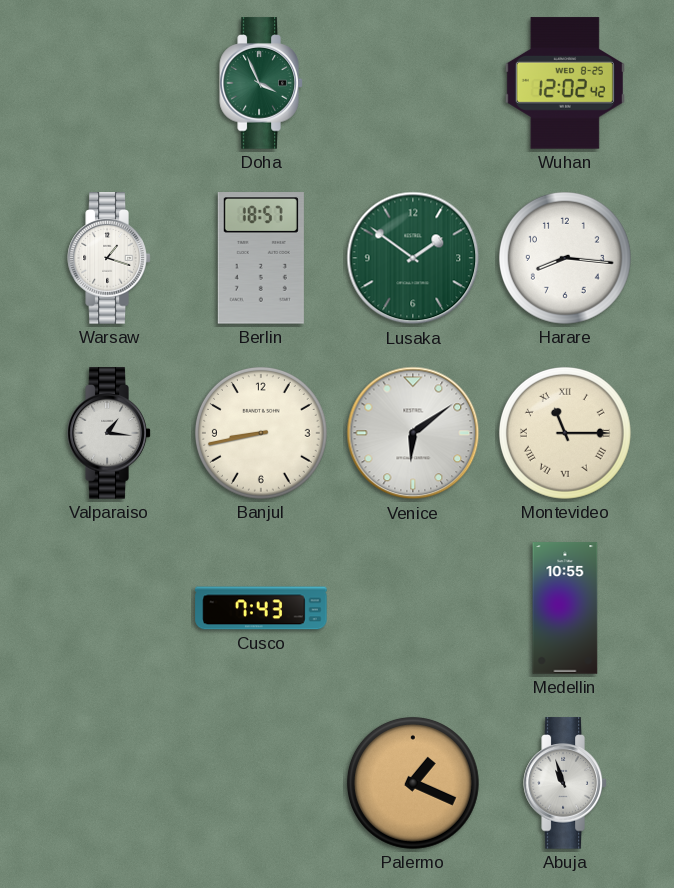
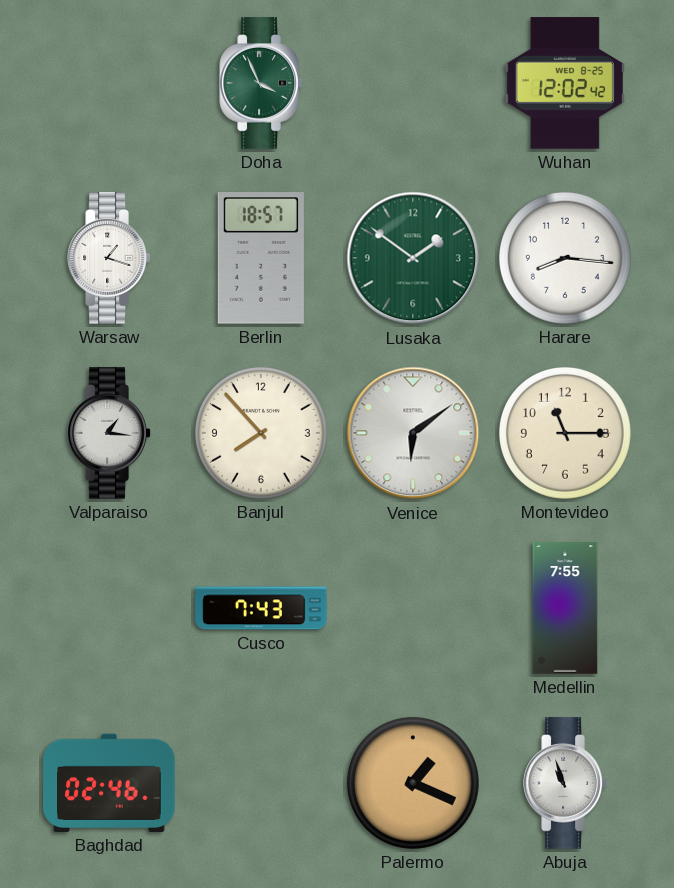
Banjul: 8:43 -> 7:53
Montevideo numerals: Roman -> Arabic
Medellin: 10:55 -> 7:55
Baghdad: none -> 02:46
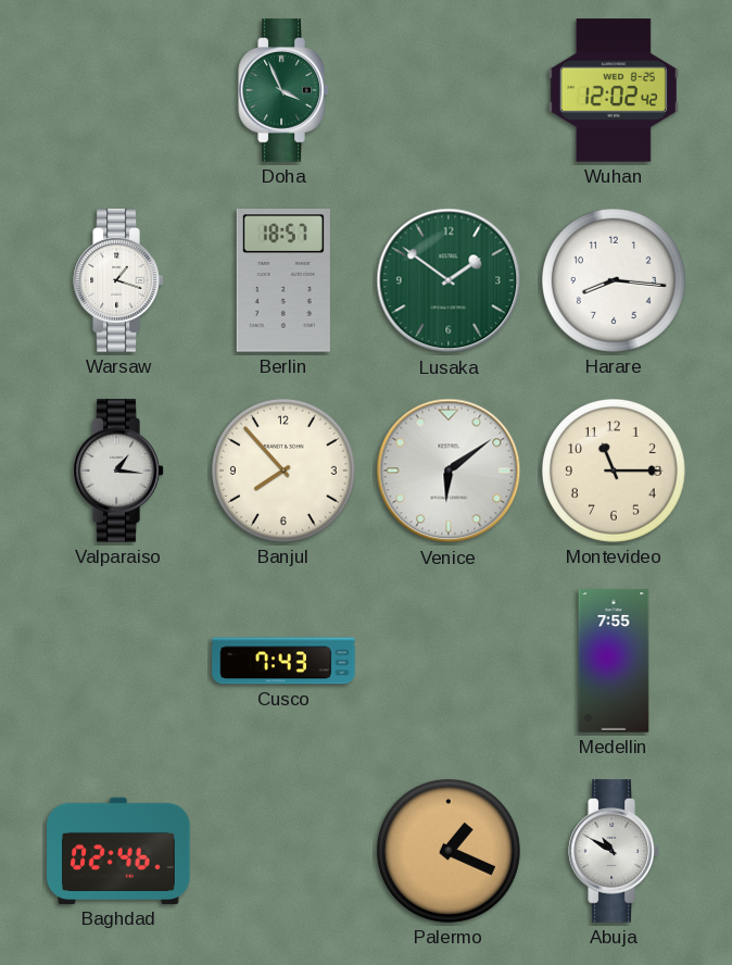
Abuja: 10:57 -> 10:50
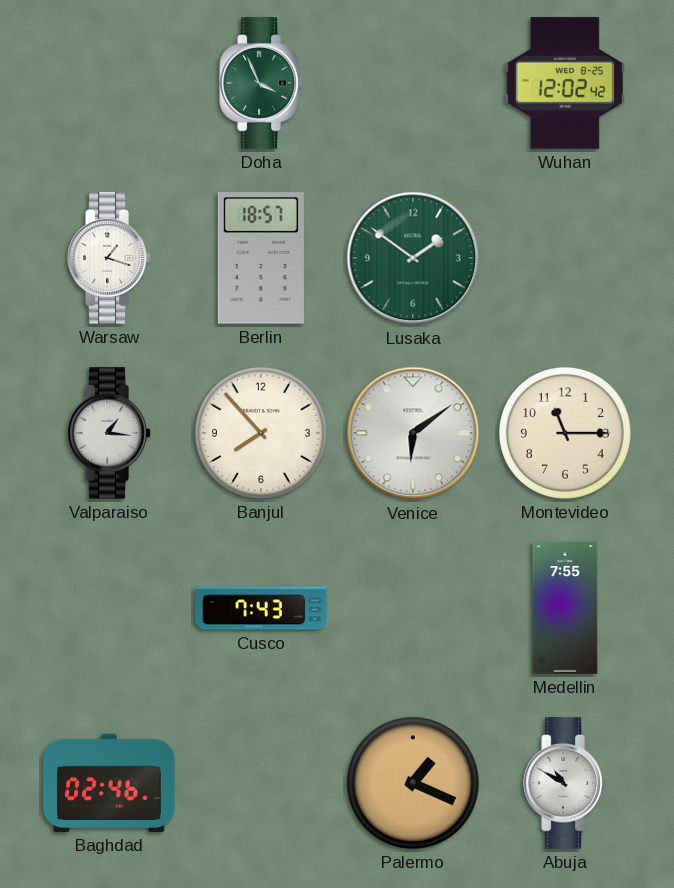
Harare: 8:16 -> none
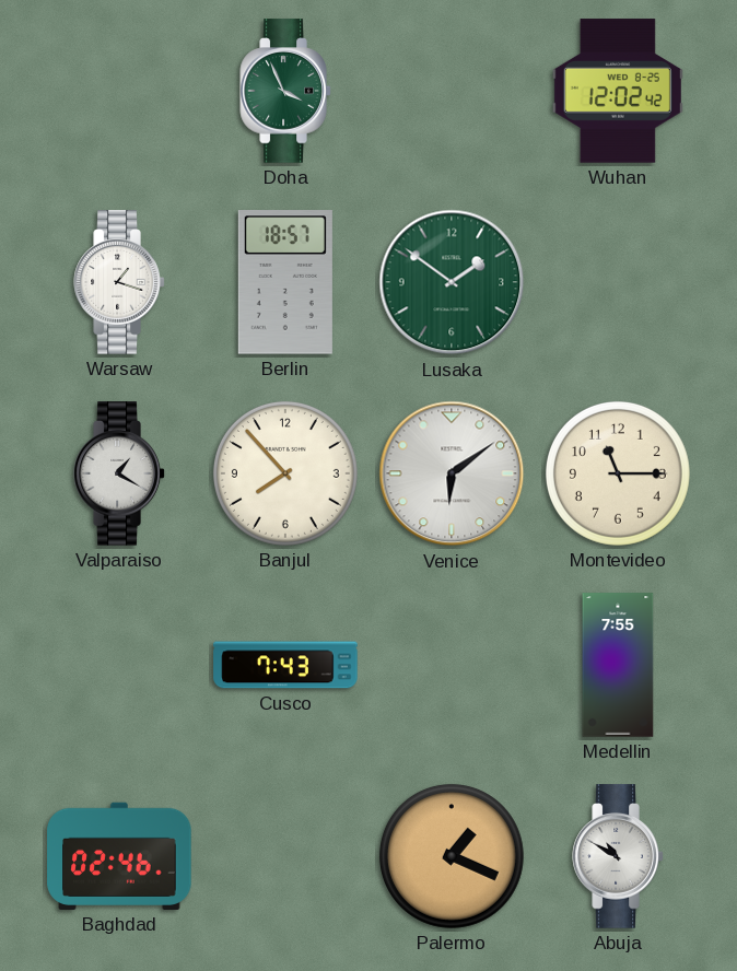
Valparaiso: 1:16 -> 1:20
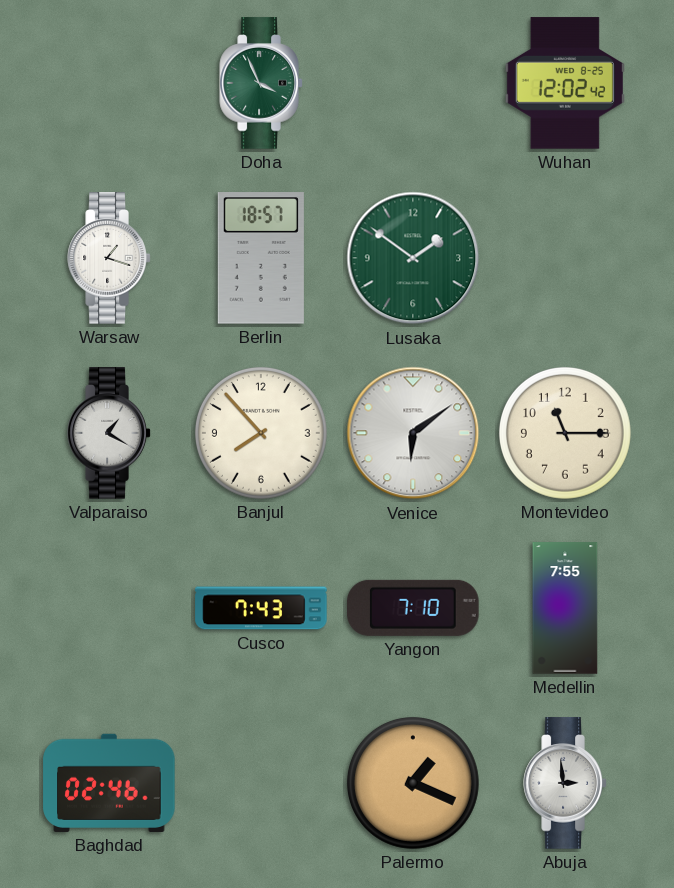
Yangon: none -> 7:10
Abuja: 10:50 -> 2:59
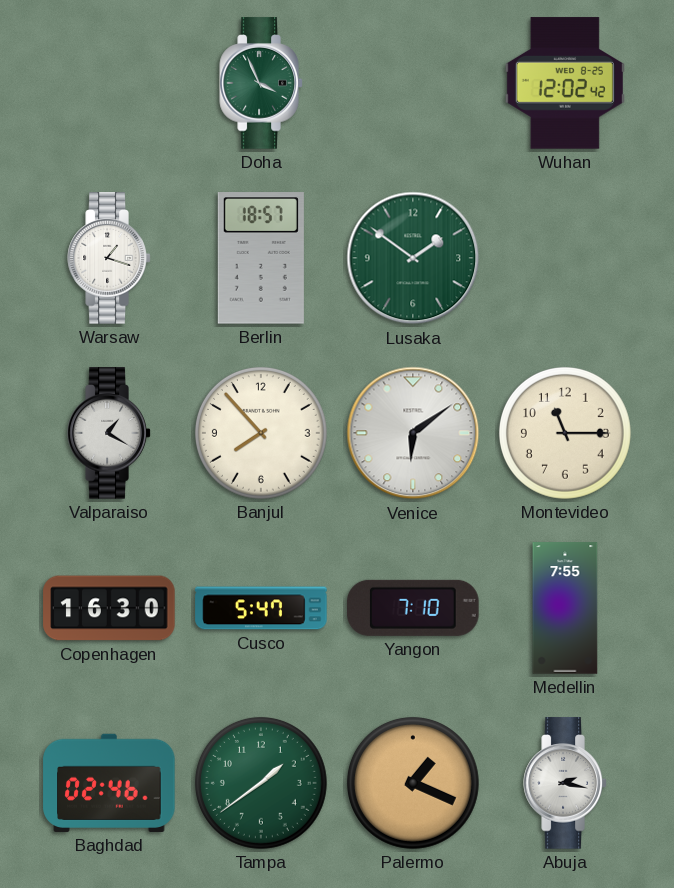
Copenhagen: none -> 16:30
Cusco: 7:43 -> 5:47
Tampa: none -> 1:39
Abuja: 2:59 -> 2:17
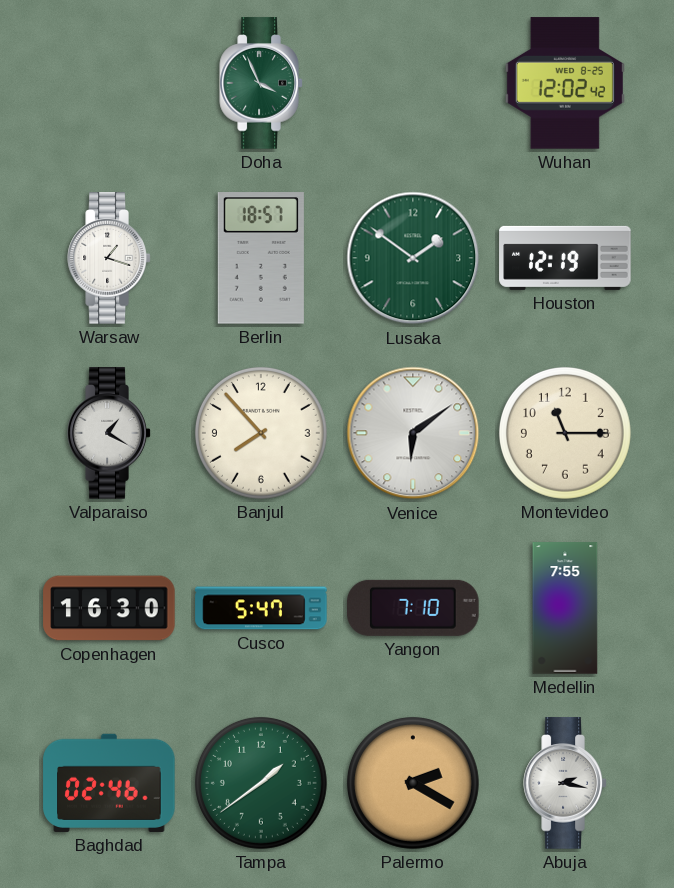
Houston: none -> 12:19
Palermo: 1:19 -> 2:20
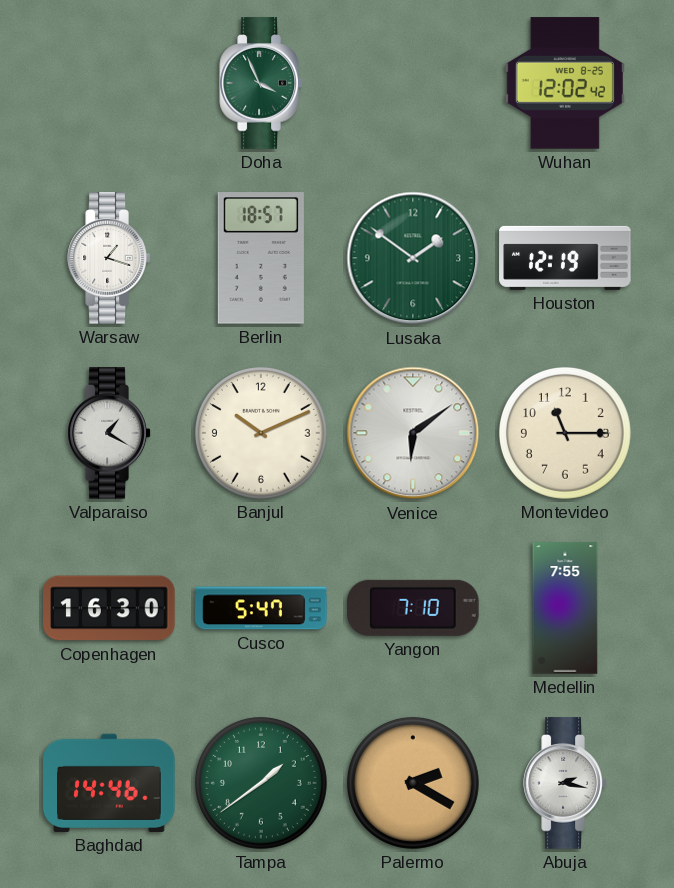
Banjul: 7:53 -> 10:11
Baghdad: 02:46 -> 14:46
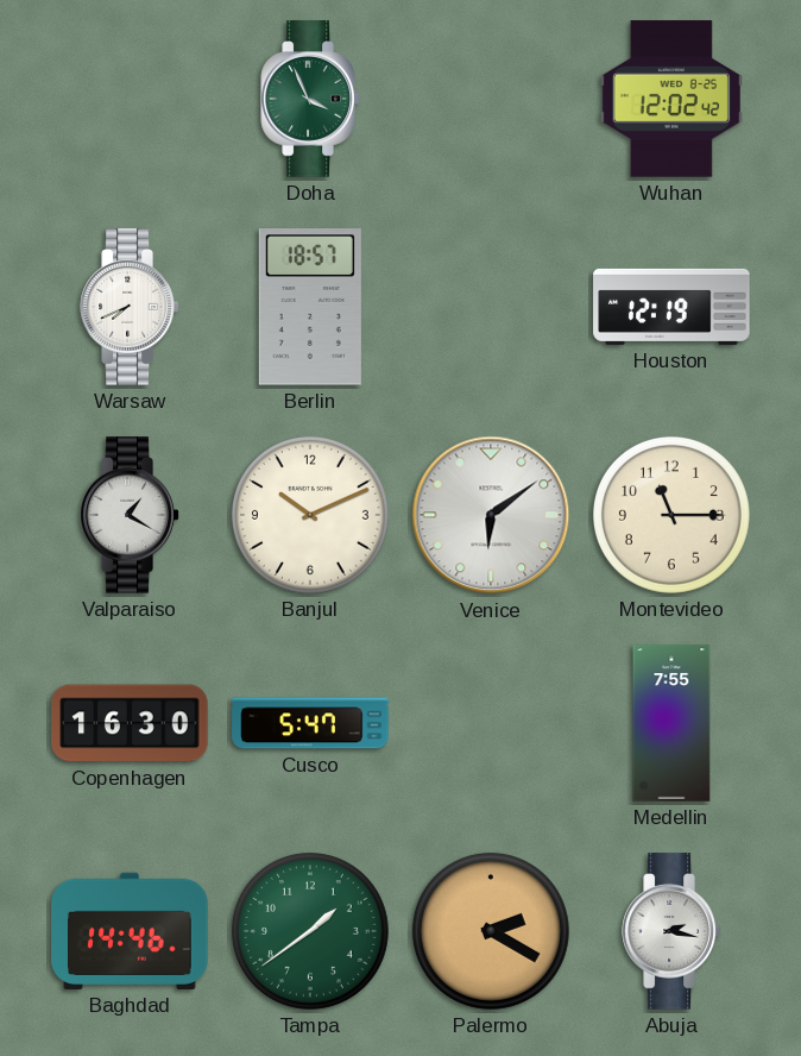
Warsaw: 1:18 -> 7:41
Lusaka: 1:51 -> none
Yangon: 7:10 -> none
